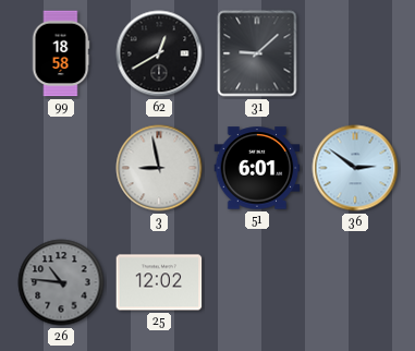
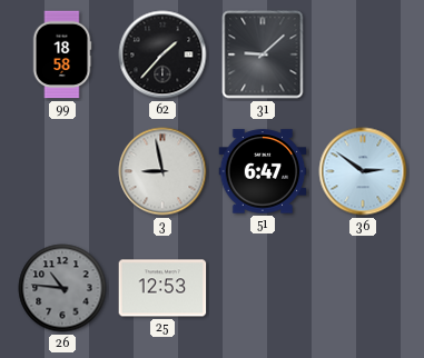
62: 12:40 -> 1:37
51: 6:01 -> 6:47
25: 12:02 -> 12:53
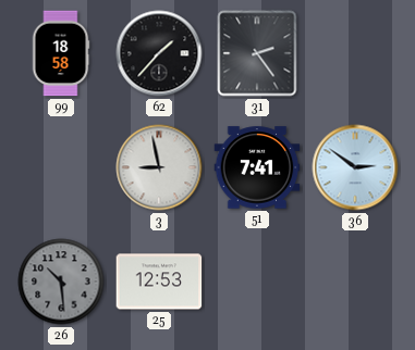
31: 9:08 -> 2:24
51: 6:47 -> 7:41
26: 10:46 -> 10:29
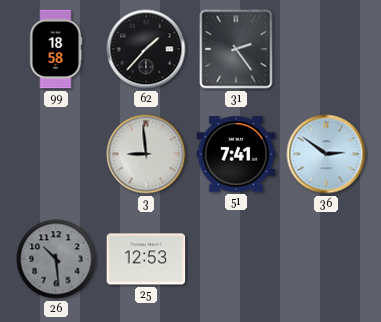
3: 8:58 -> 8:59
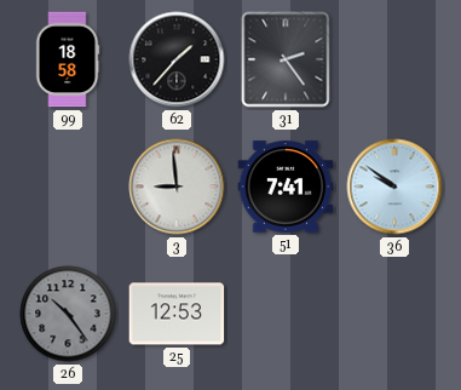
36: 2:51 -> 9:51
26: 10:29 -> 10:24
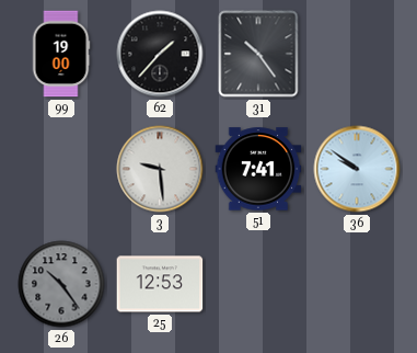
99: 18:58 -> 19:00
31: 2:24 -> 10:24
3: 8:59 -> 9:29
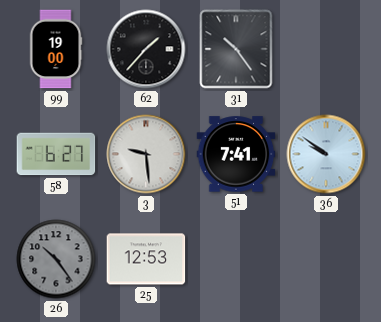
58: none -> 6:27
